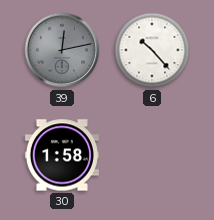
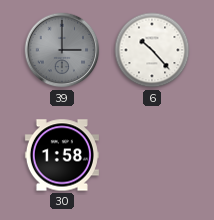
39: 12:13 -> 3:00
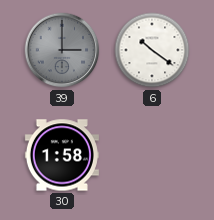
6: 10:23 -> 10:21
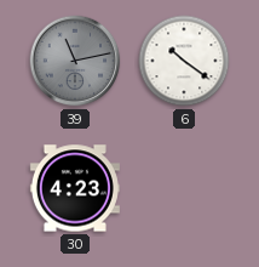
39: 3:00 -> 11:13
30: 1:58 -> 4:23
